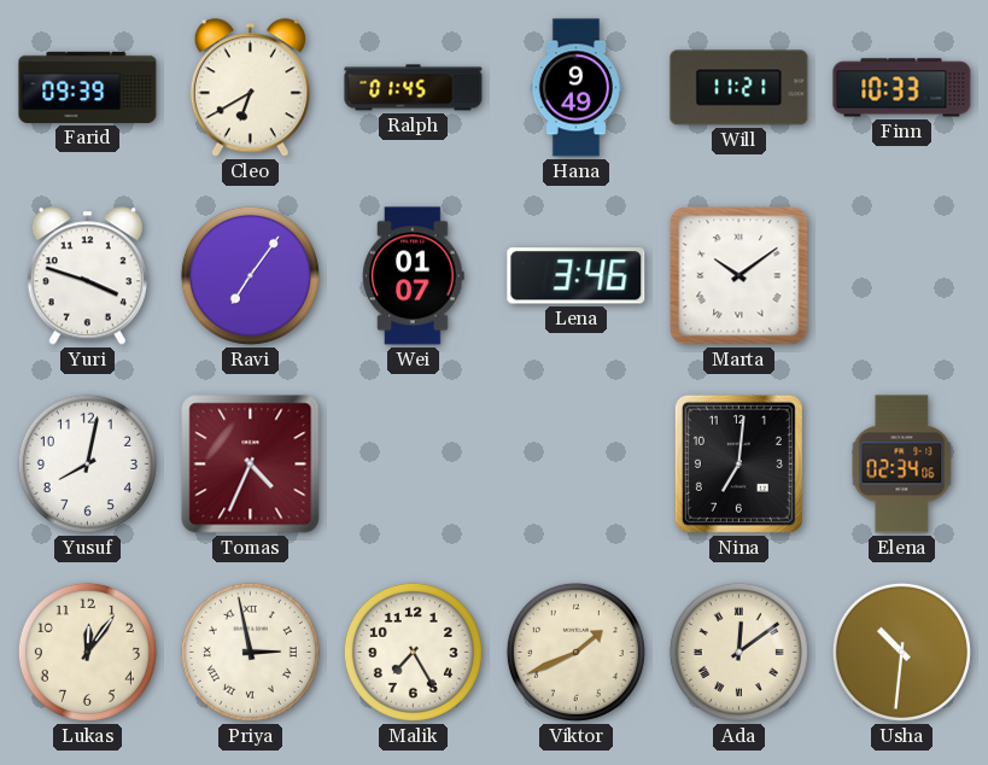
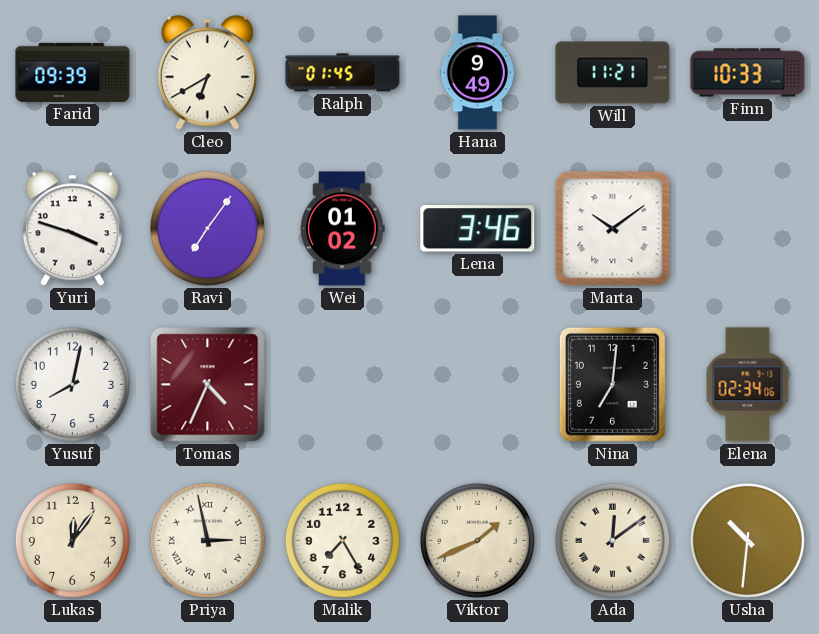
Wei: 01:07 -> 01:02
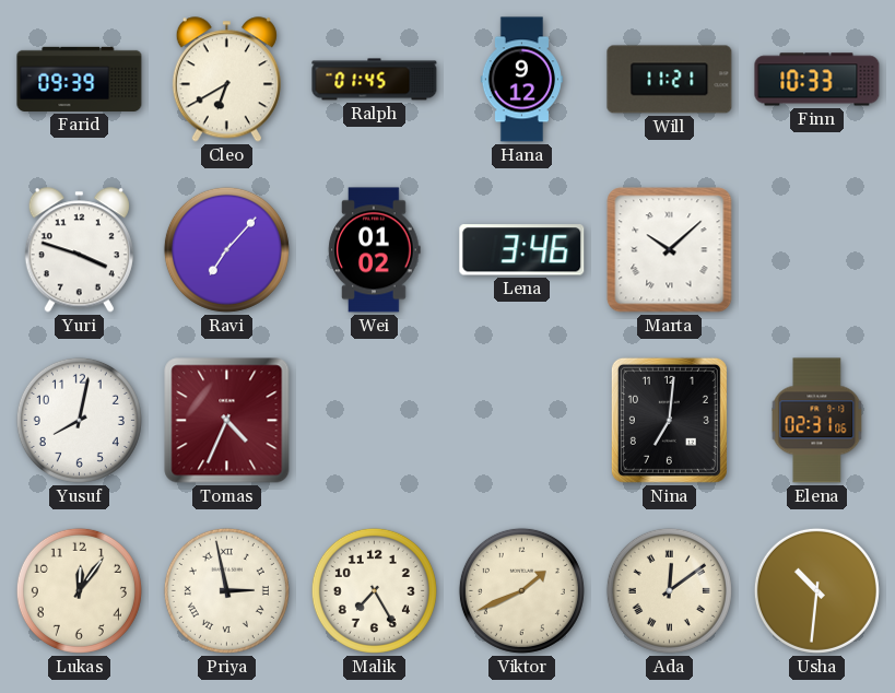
Hana: 9:49 -> 9:12
Ravi: 7:06 -> 7:07
Marta: 10:09 -> 10:08
Elena: 02:34 -> 02:31
